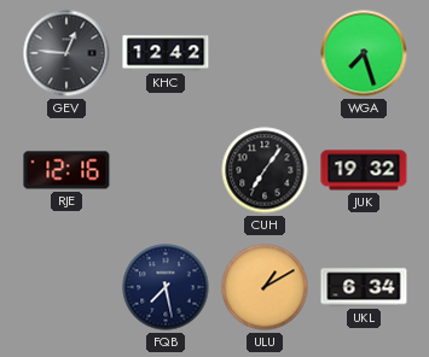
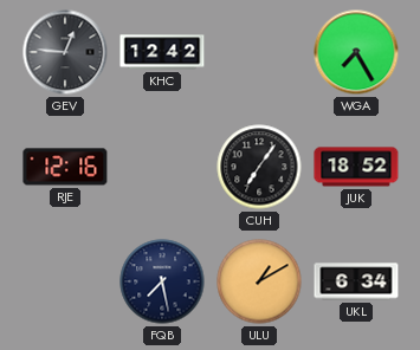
WGA: 7:27 -> 7:25
JUK: 19:32 -> 18:52
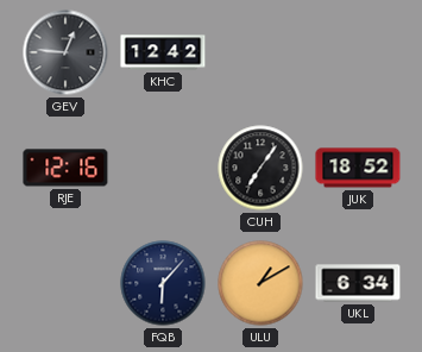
WGA: 7:25 -> none
FQB: 7:28 -> 6:07
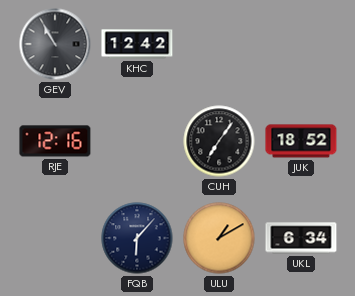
GEV: 12:46 -> 10:55
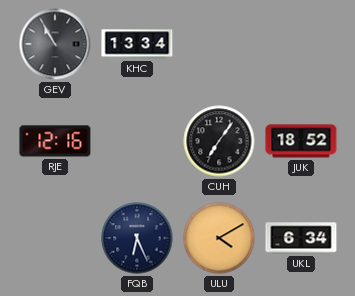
KHC: 12:42 -> 13:34
FQB: 6:07 -> 6:26
ULU: 1:10 -> 4:10
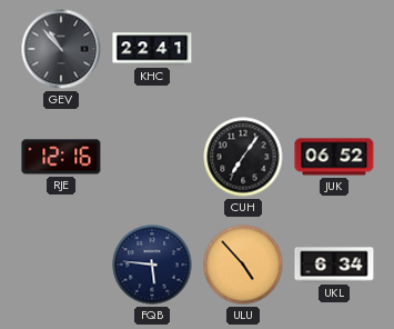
GEV: 10:55 -> 10:53
KHC: 13:34 -> 22:41
JUK: 18:52 -> 06:52
FQB: 6:26 -> 5:46
ULU: 4:10 -> 4:53
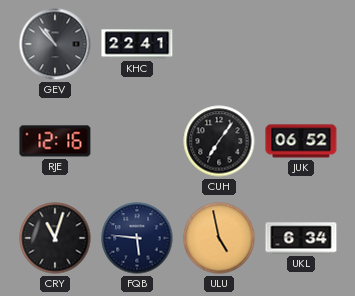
CRY: none -> 11:03
ULU: 4:53 -> 4:58
